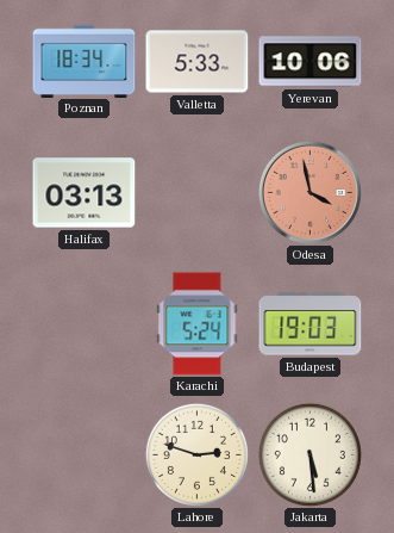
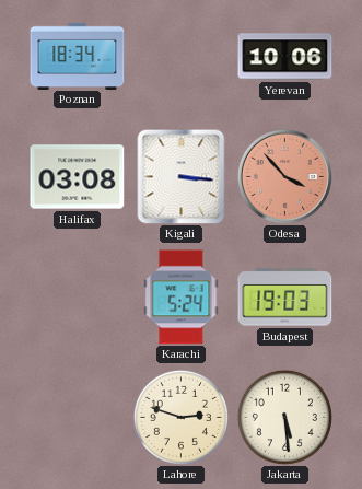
Valletta: 5:33 -> none
Halifax: 03:13 -> 03:08
Kigali: none -> 3:16
Odesa: 3:58 -> 3:53
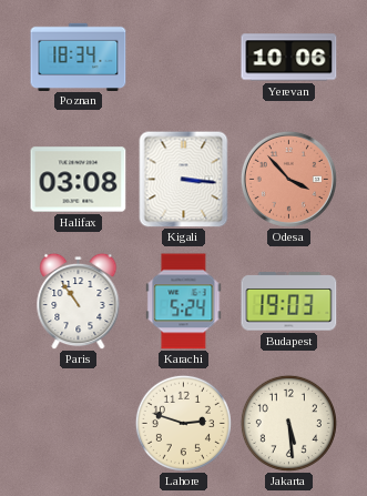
Paris: none -> 10:54
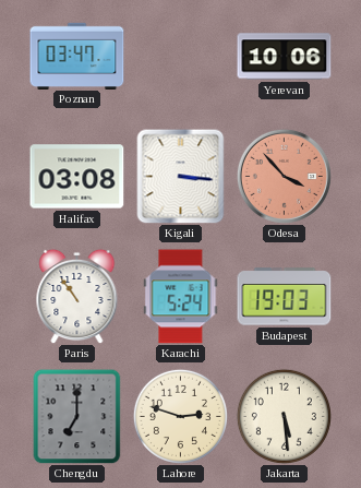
Poznan: 18:34 -> 03:47
Chengdu: none -> 7:00
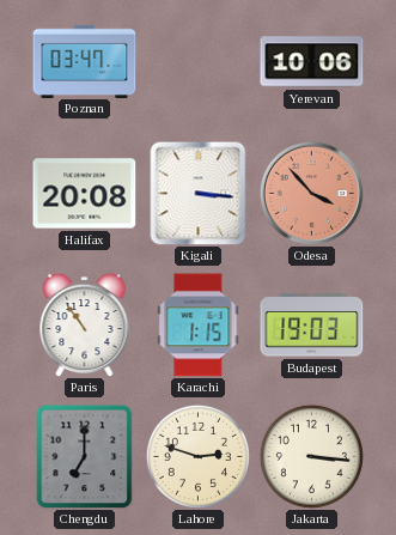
Halifax: 03:08 -> 20:08
Karachi: 5:24 -> 1:15
Jakarta: 5:29 -> 3:16
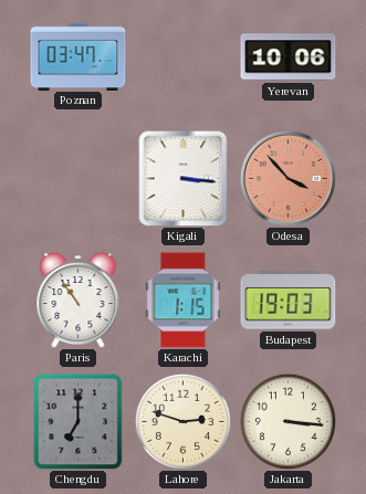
Halifax: 20:08 -> none
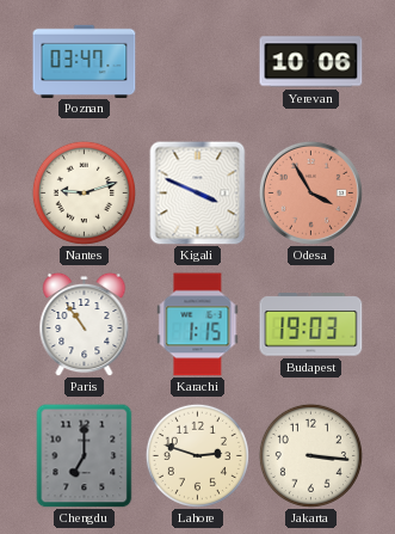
Nantes: none -> 9:12
Kigali: 3:16 -> 3:49
Odesa: 3:53 -> 3:55
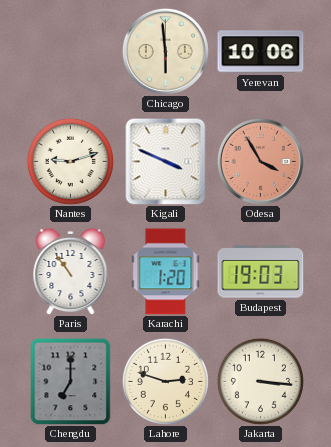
Poznan: 03:47 -> none
Chicago: none -> 5:59
Karachi: 1:15 -> 1:20
